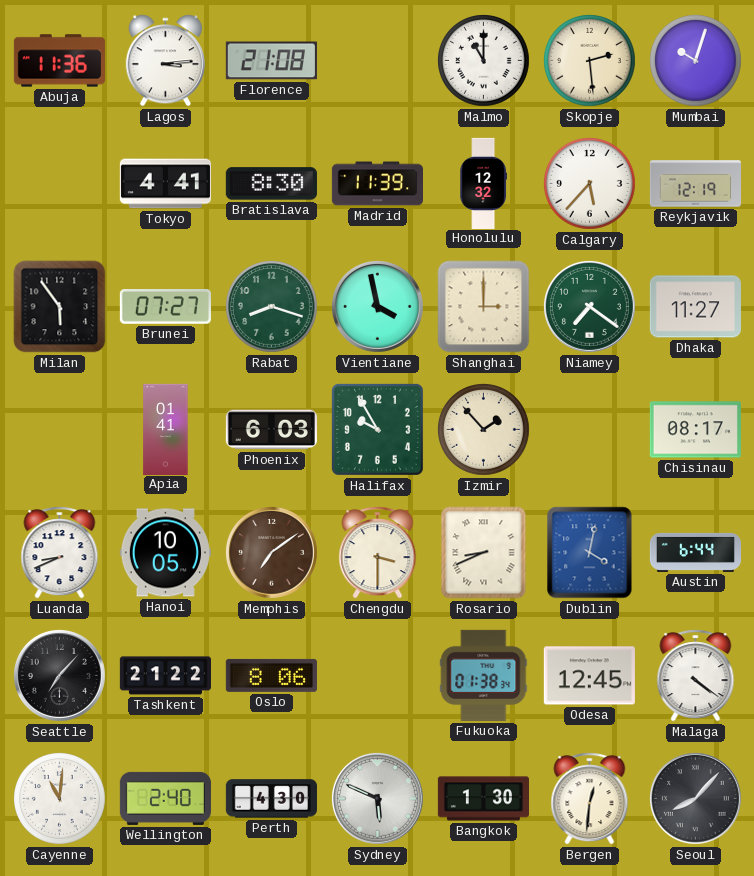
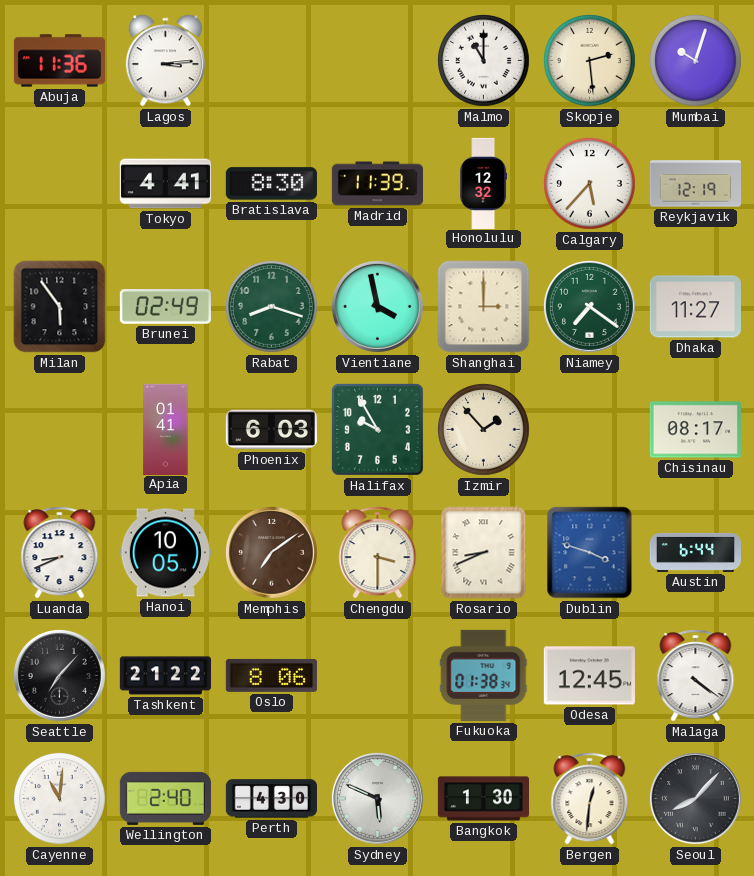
Florence: 21:08 -> none
Brunei: 07:27 -> 02:49
Dublin: 4:02 -> 3:48
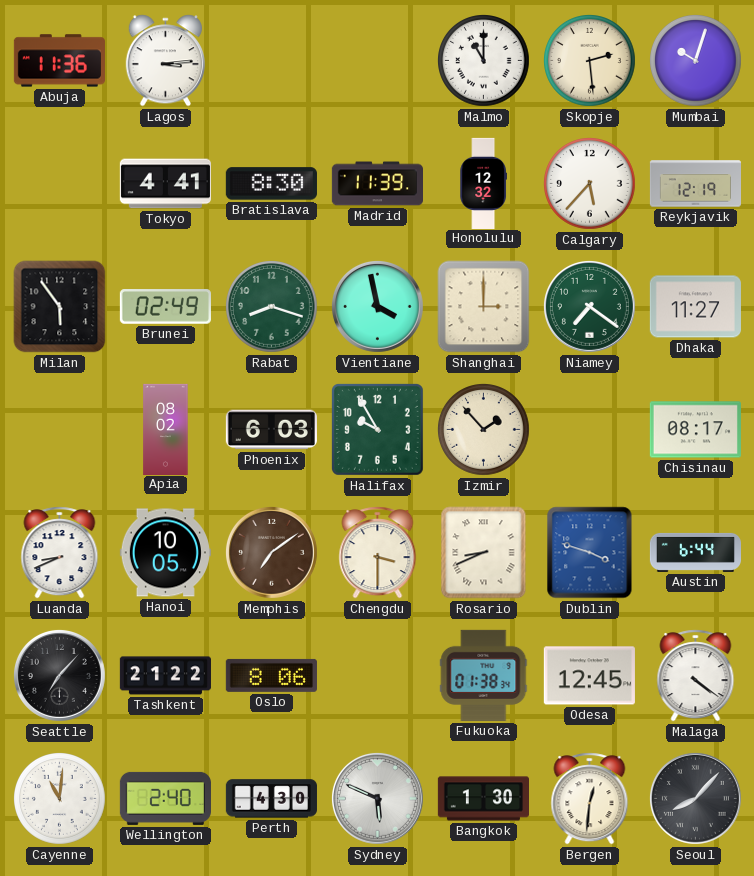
Apia: 01:41 -> 08:02
